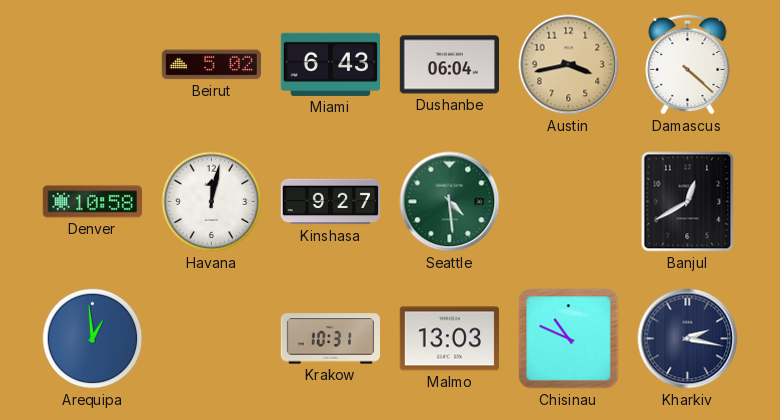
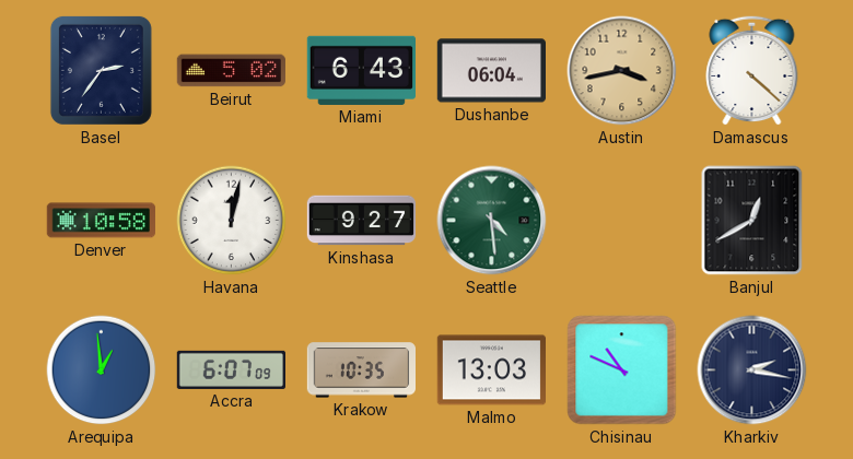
Basel: none -> 2:36
Accra: none -> 6:07
Krakow: 10:31 -> 10:35
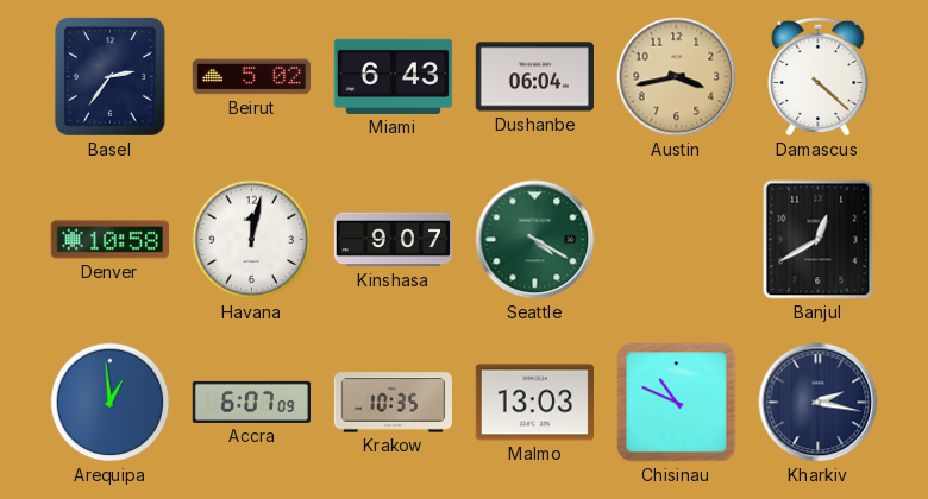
Kinshasa: 9:27 -> 9:07
Seattle: 4:29 -> 4:20
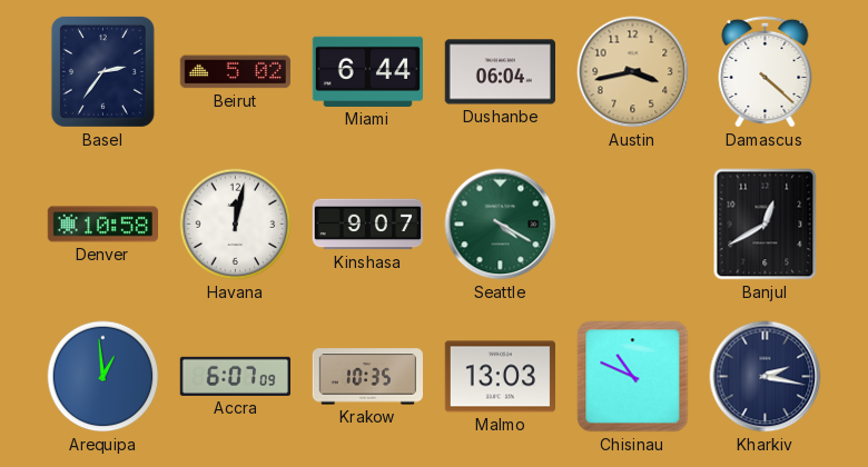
Miami: 6:43 -> 6:44
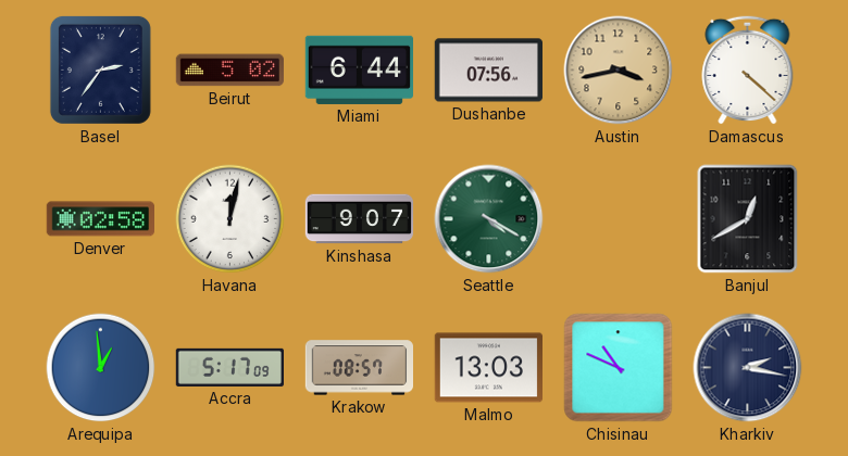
Dushanbe: 06:04 -> 07:56
Denver: 10:58 -> 02:58
Accra: 6:07 -> 5:17
Krakow: 10:35 -> 08:57
